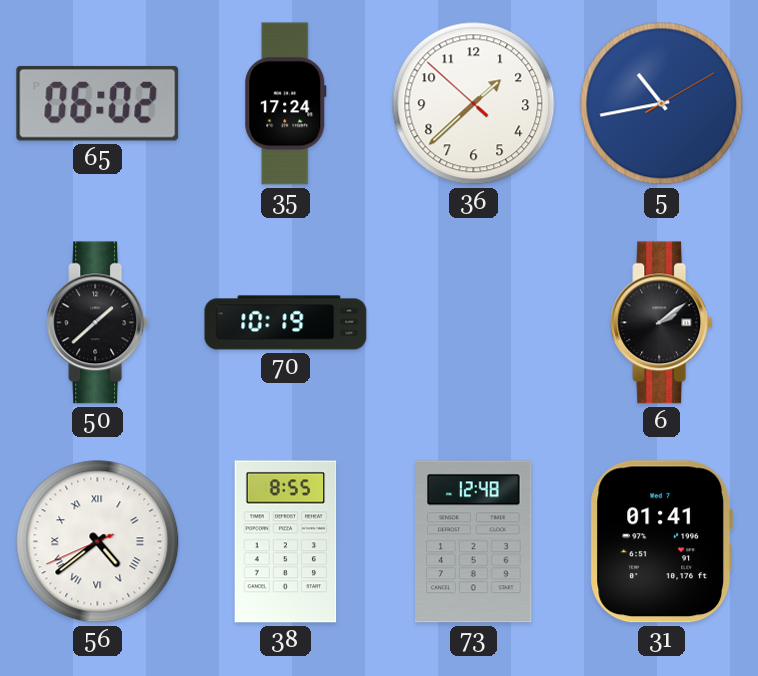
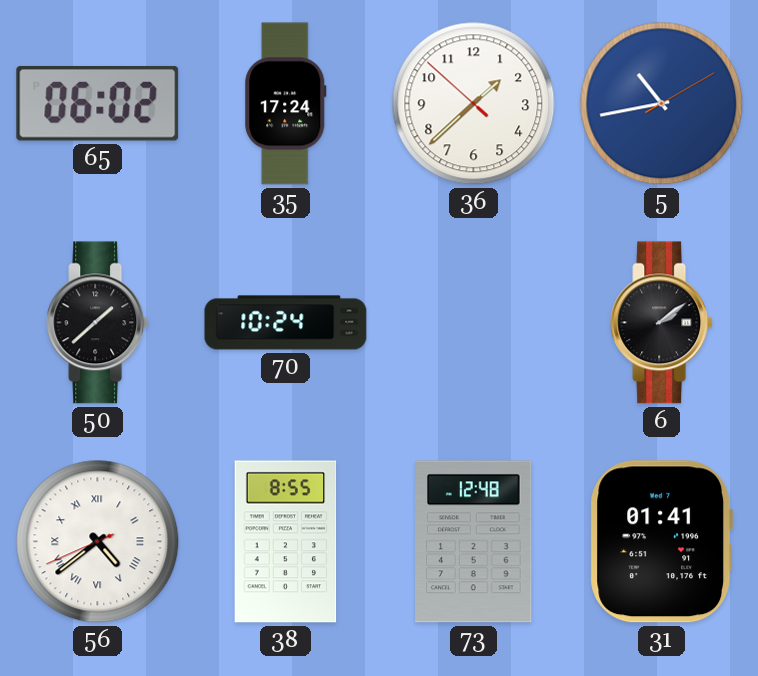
70: 10:19 -> 10:24
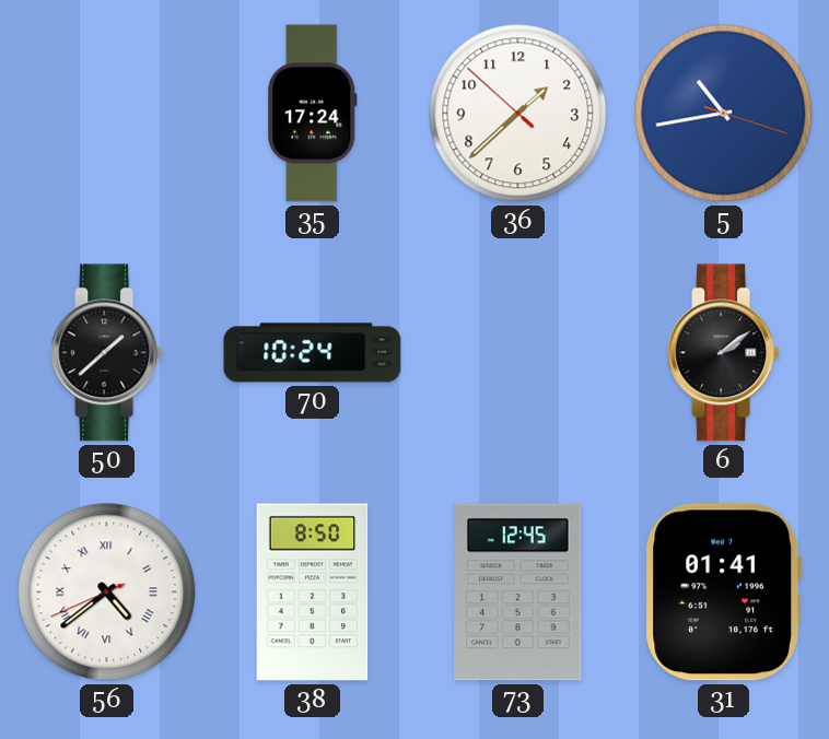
65: 06:02 -> none
5: 10:43:10 -> 10:43:18
38: 8:55 -> 8:50
73: 12:48 -> 12:45
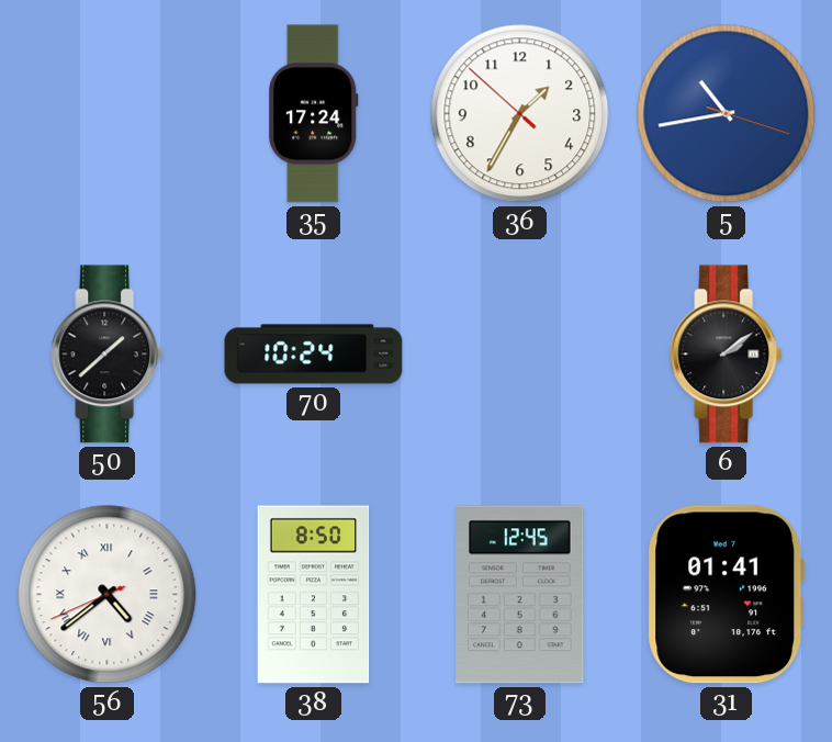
36: 1:37 -> 1:34
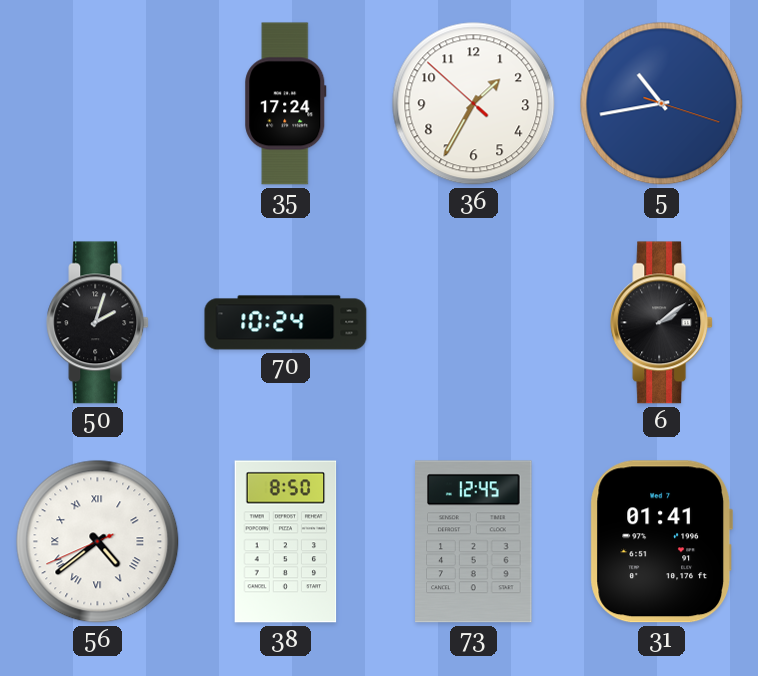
50: 1:38 -> 2:03
